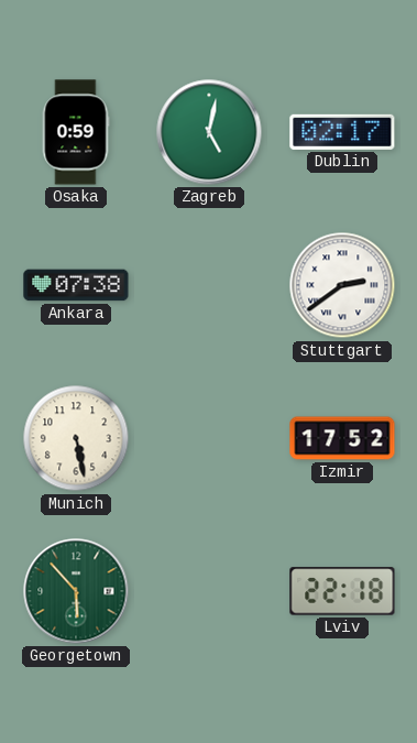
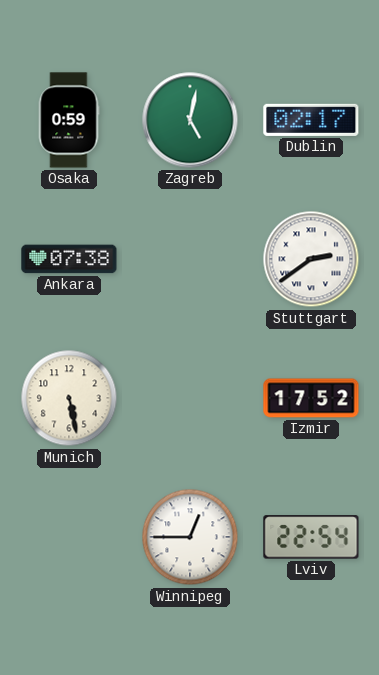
Georgetown: 5:53 -> none
Winnipeg: none -> 12:45
Lviv: 22:18 -> 22:54
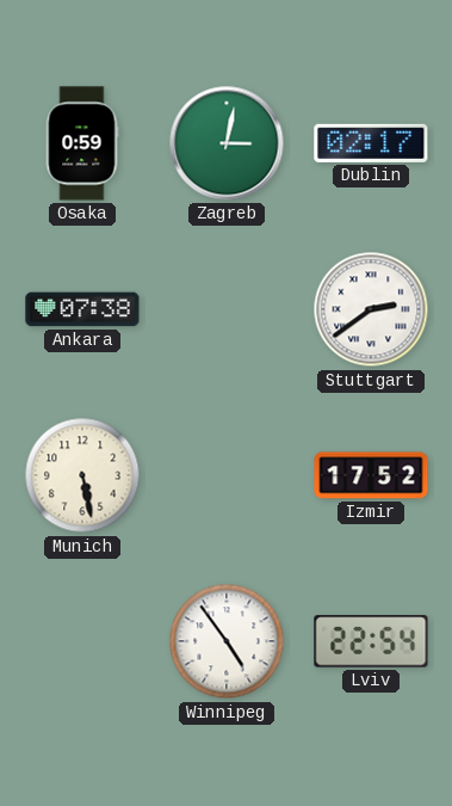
Zagreb: 5:02 -> 3:02
Winnipeg: 12:45 -> 4:54
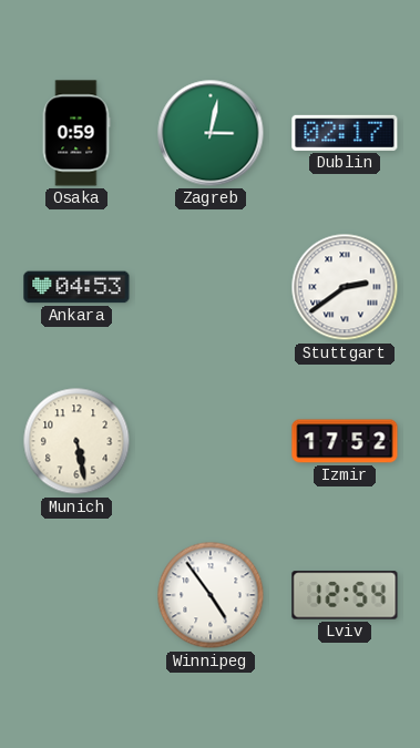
Ankara: 07:38 -> 04:53
Lviv: 22:54 -> 12:54
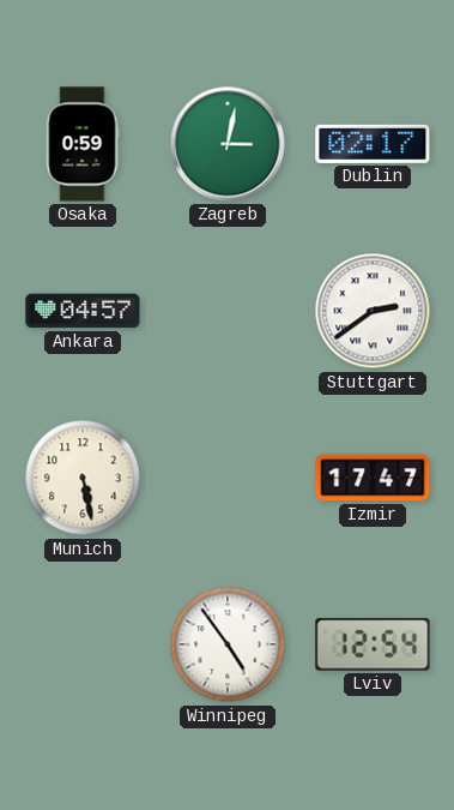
Ankara: 04:53 -> 04:57
Izmir: 17:52 -> 17:47
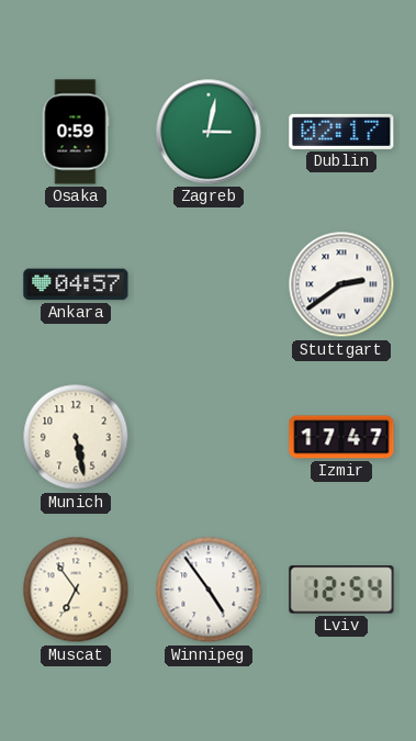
Muscat: none -> 6:54
